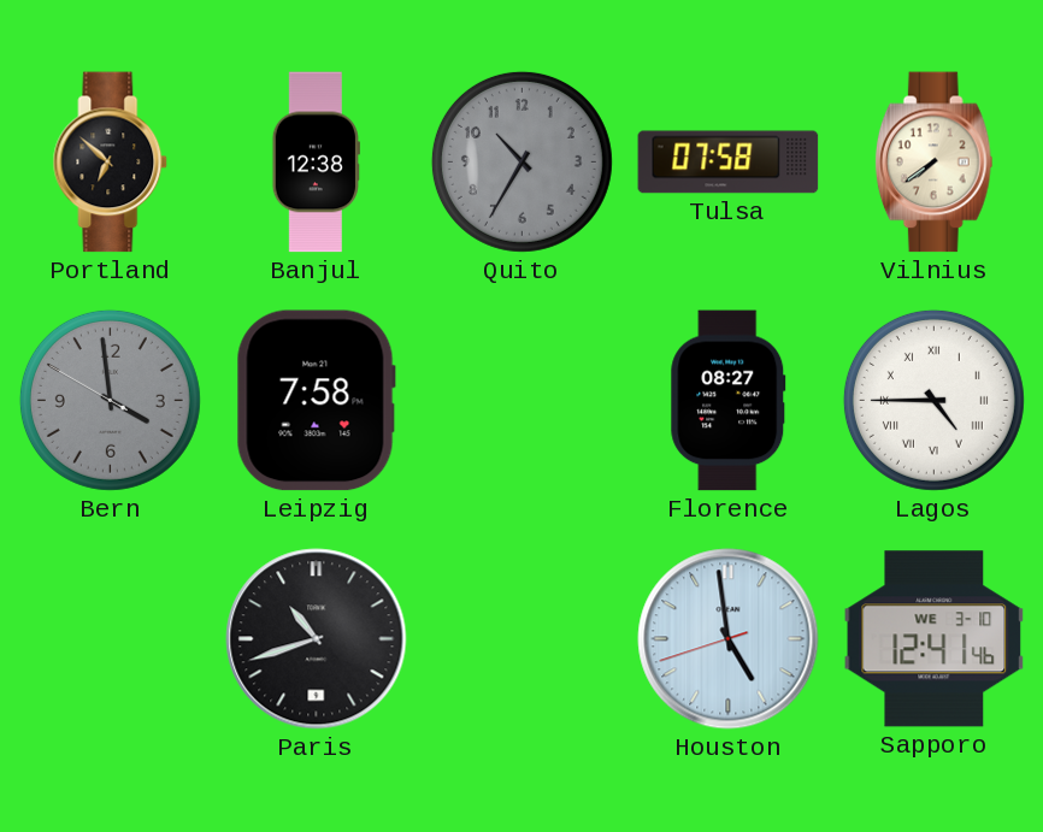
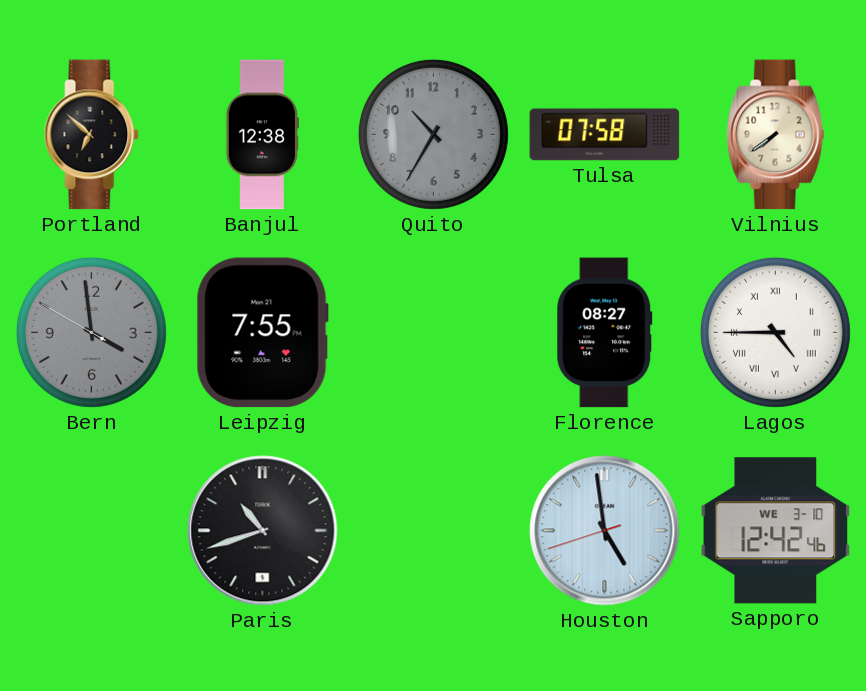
Leipzig: 7:58 -> 7:55
Sapporo: 12:41 -> 12:42
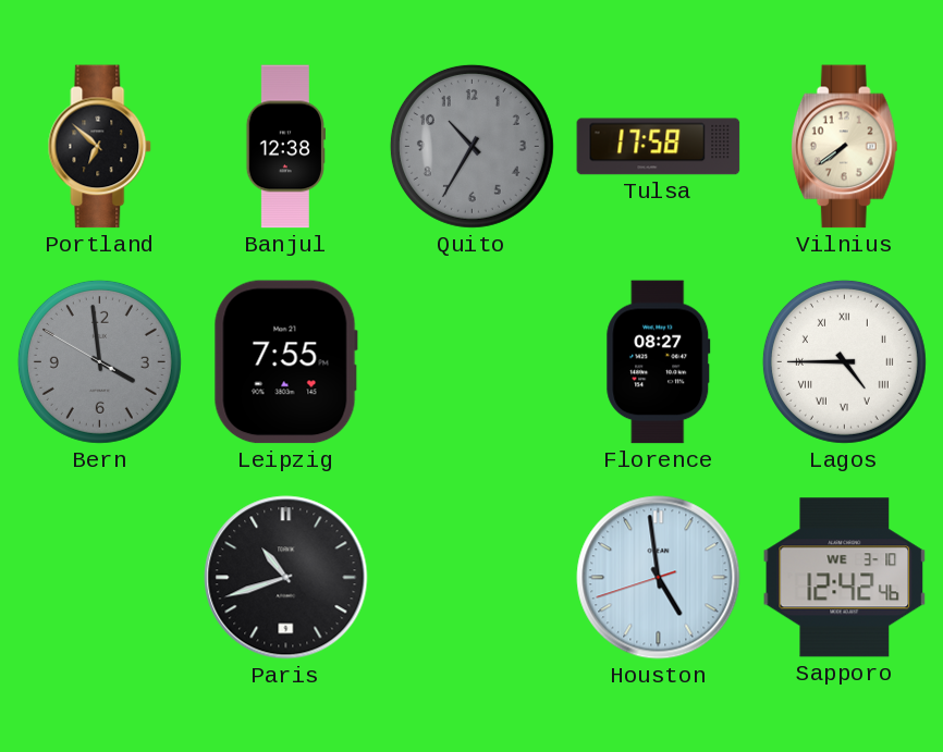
Tulsa: 07:58 -> 17:58
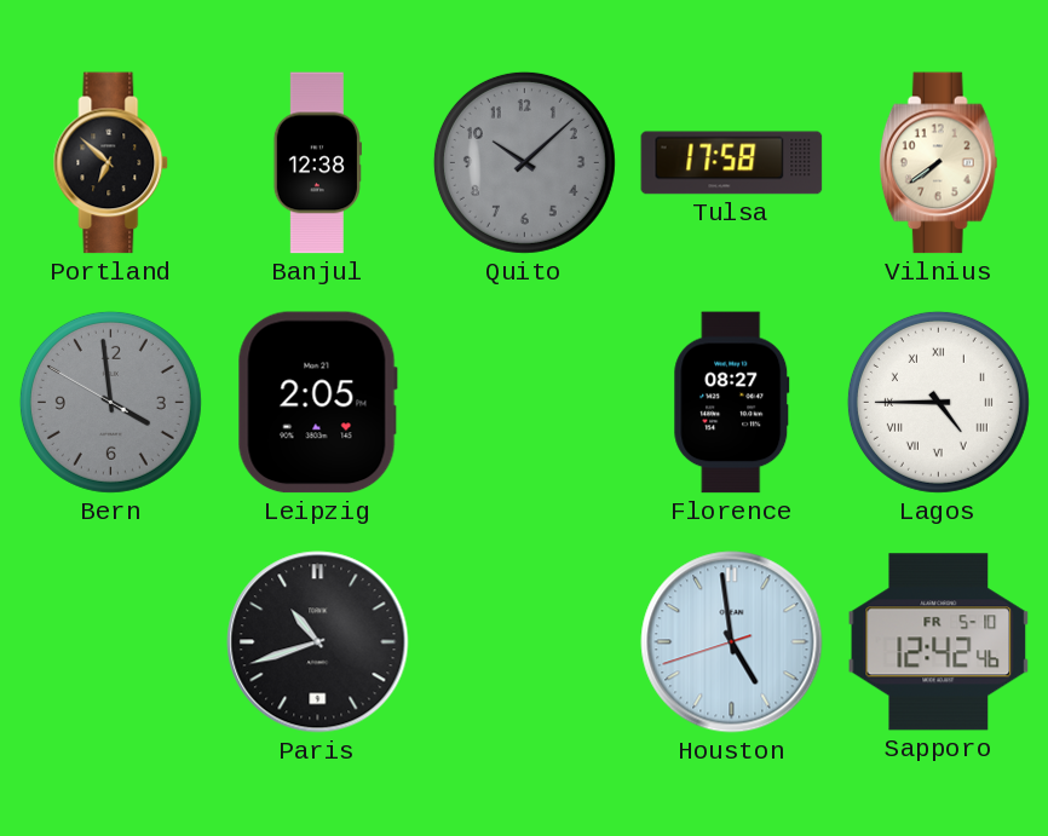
Quito: 10:35 -> 10:08
Leipzig: 7:55 -> 2:05
Sapporo date: WE 3-10 -> FR 5-10
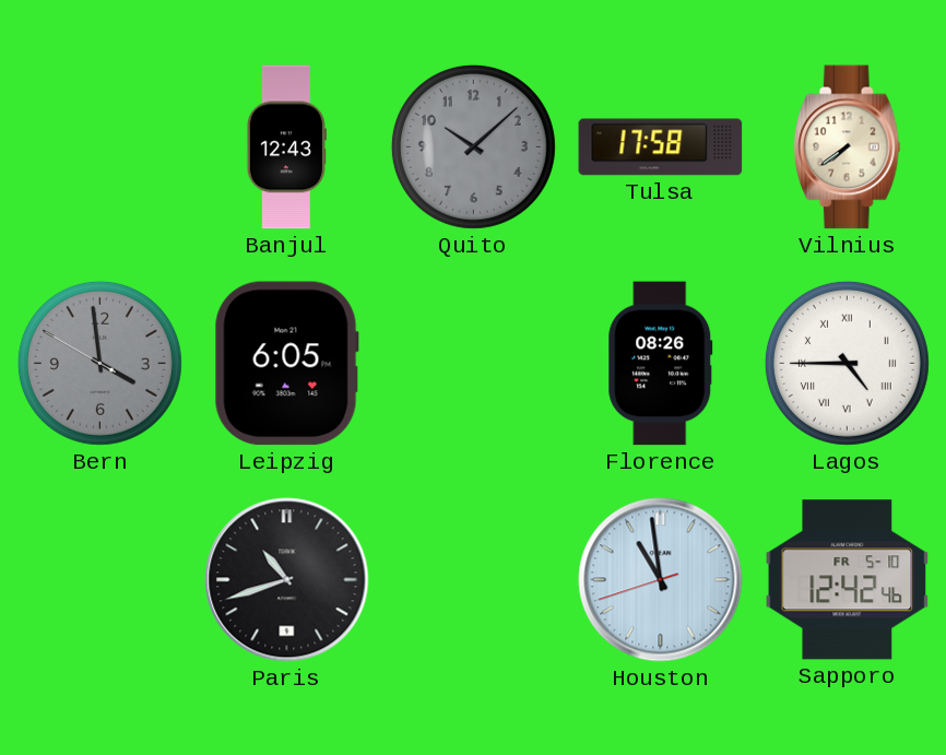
Portland: 6:52 -> none
Banjul: 12:38 -> 12:43
Leipzig: 2:05 -> 6:05
Florence: 08:27 -> 08:26
Houston: 4:58 -> 10:58
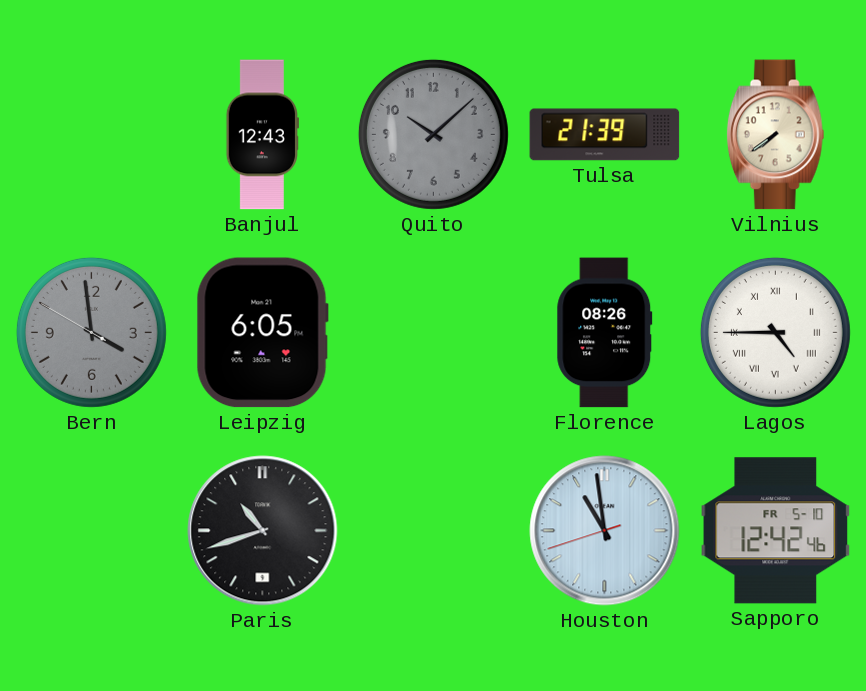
Tulsa: 17:58 -> 21:39
